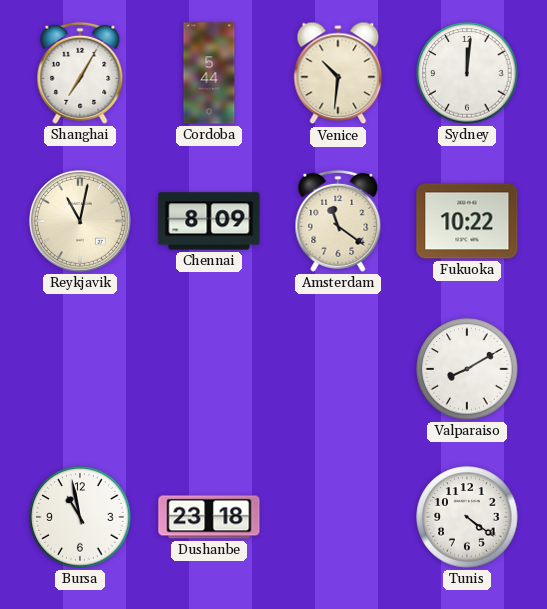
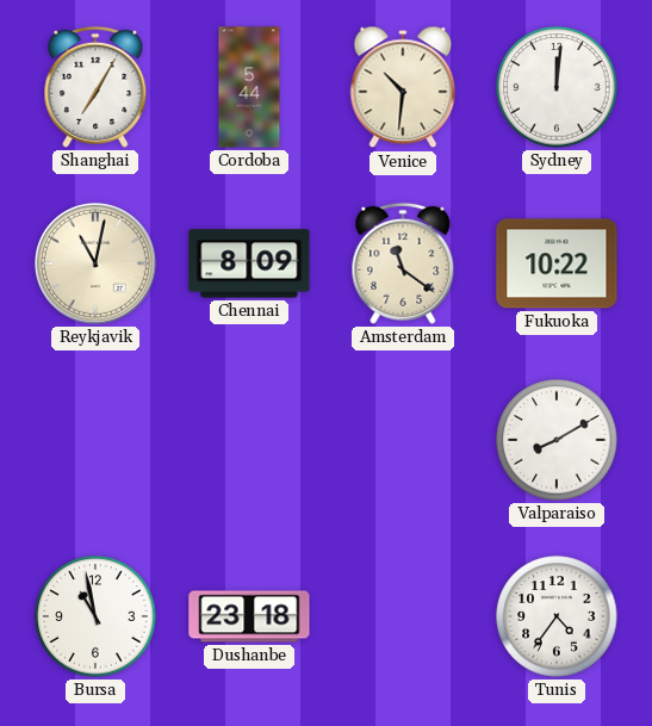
Tunis: 4:21 -> 4:36
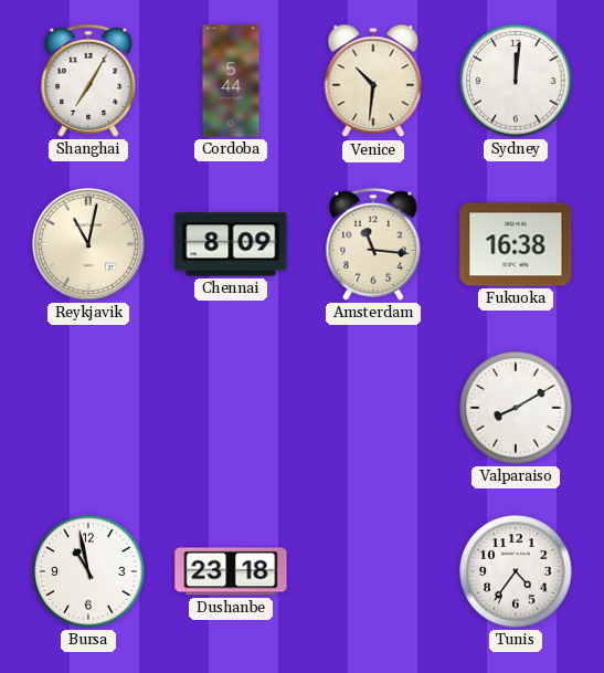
Amsterdam: 11:21 -> 11:16
Fukuoka: 10:22 -> 16:38
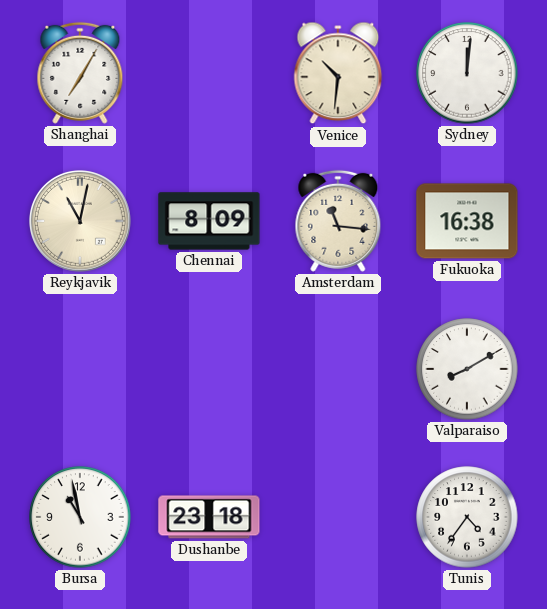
Cordoba: 5:44 -> none
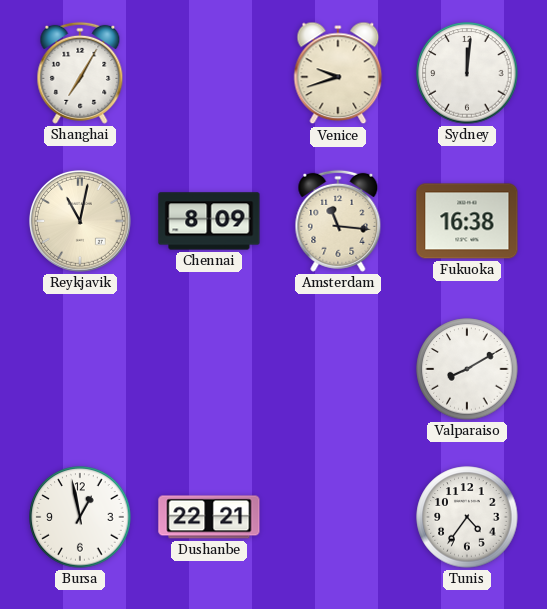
Venice: 10:31 -> 9:42
Bursa: 10:58 -> 12:58
Dushanbe: 23:18 -> 22:21
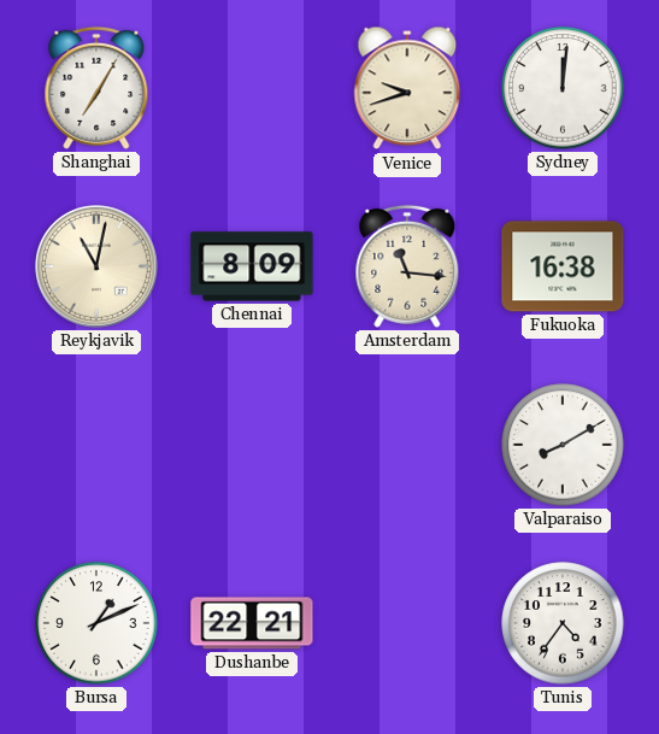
Bursa: 12:58 -> 1:11
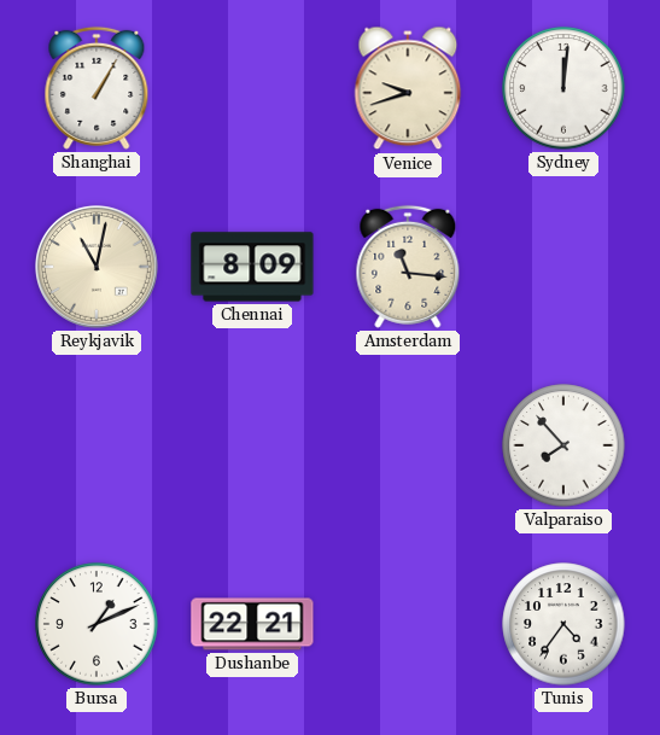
Shanghai: 7:05 -> 1:05
Fukuoka: 16:38 -> none
Valparaiso: 8:10 -> 7:53
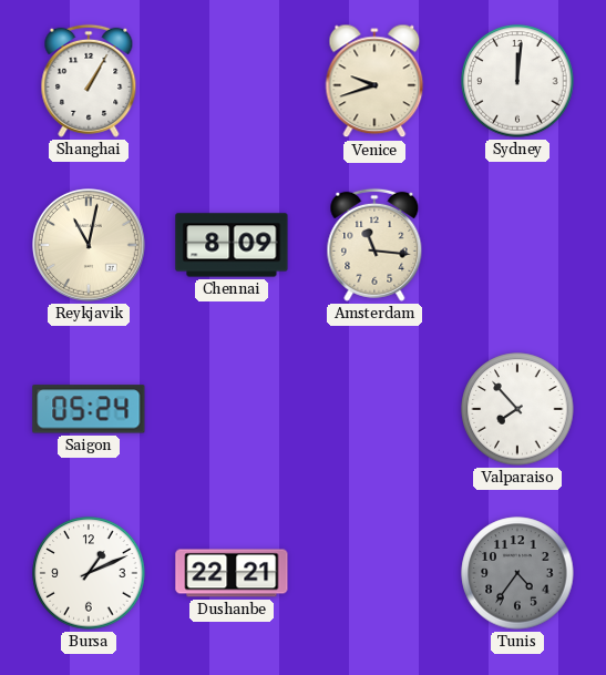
Saigon: none -> 05:24
Tunis dial: white -> grey
